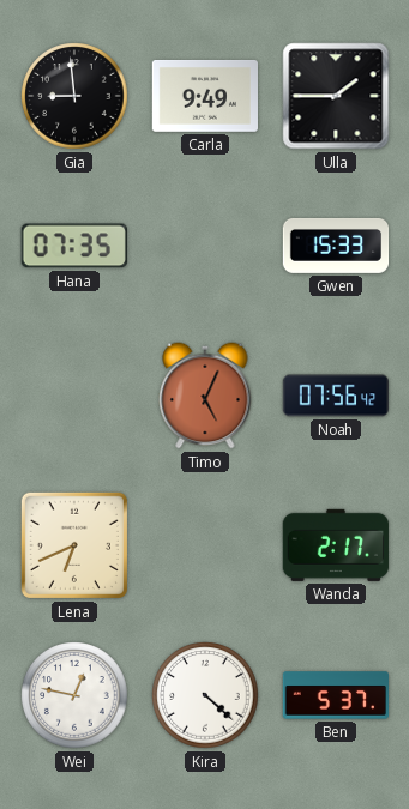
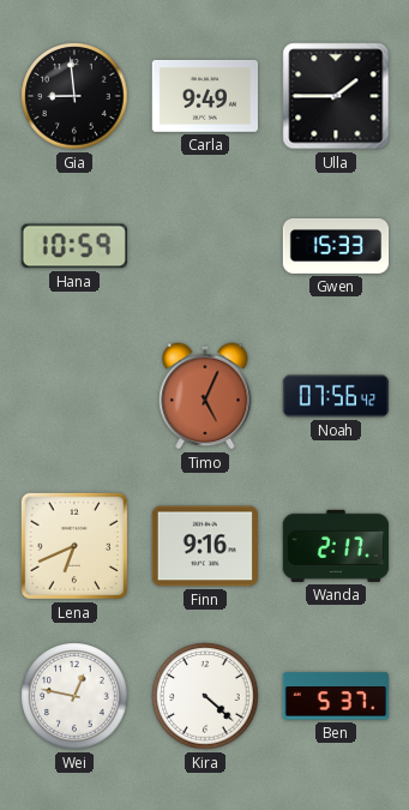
Hana: 07:35 -> 10:59
Finn: none -> 9:16
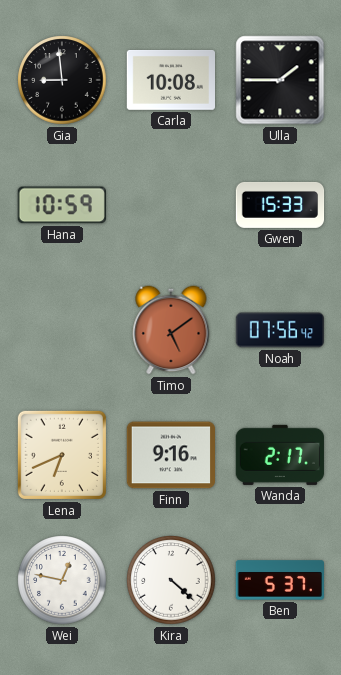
Carla: 9:49 -> 10:08
Timo: 5:04 -> 5:09
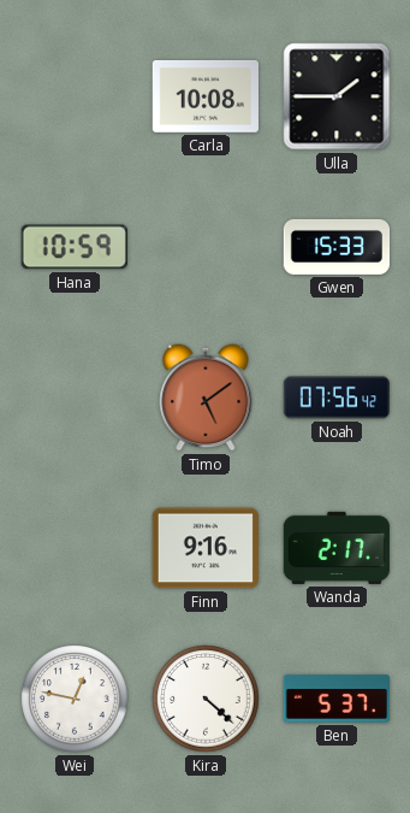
Gia: 8:59 -> none
Lena: 6:41 -> none
